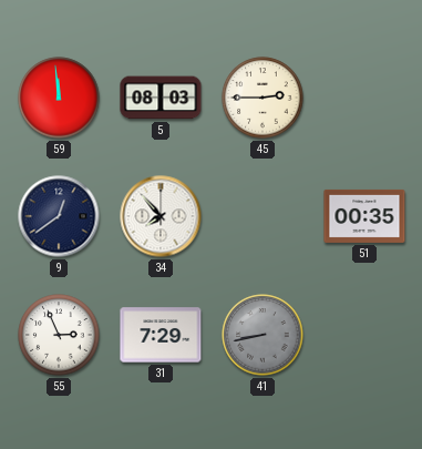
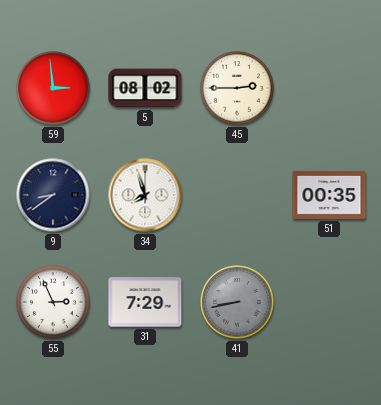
59: 11:59 -> 2:59
5: 08:03 -> 08:02
9: 12:39 -> 8:39
34: 7:53 -> 7:57
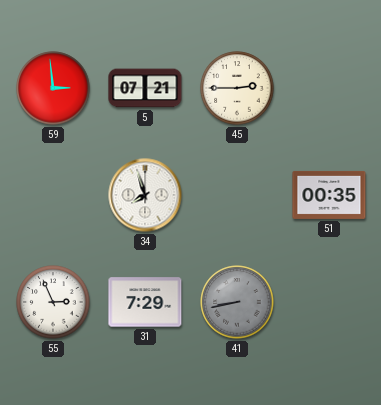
5: 08:02 -> 07:21
9: 8:39 -> none
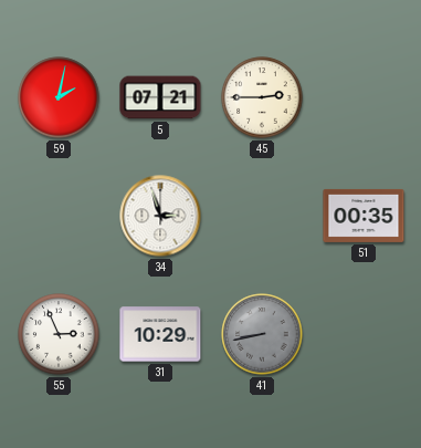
59: 2:59 -> 2:02
34: 7:57 -> 2:57
31: 7:29 -> 10:29
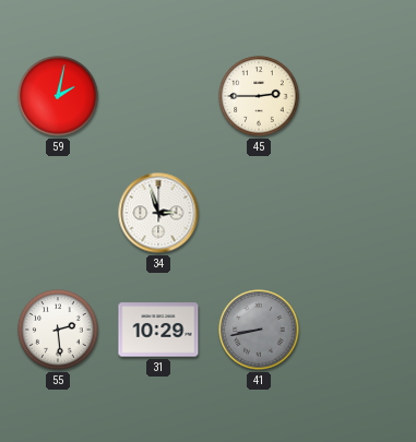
5: 07:21 -> none
51: 00:35 -> none
55: 2:56 -> 2:29
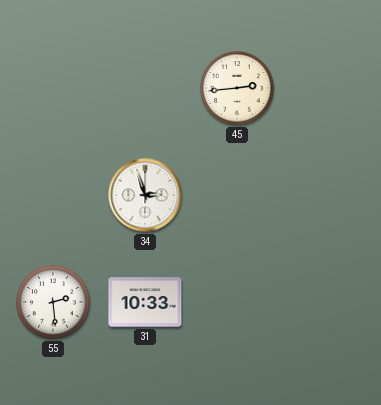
59: 2:02 -> none
45: 2:45 -> 2:44
31: 10:29 -> 10:33
41: 8:43 -> none
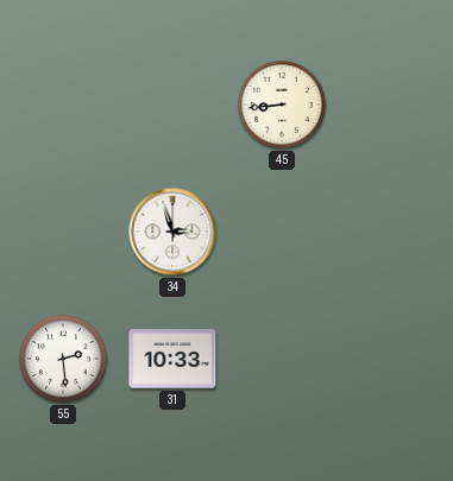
45: 2:44 -> 8:44
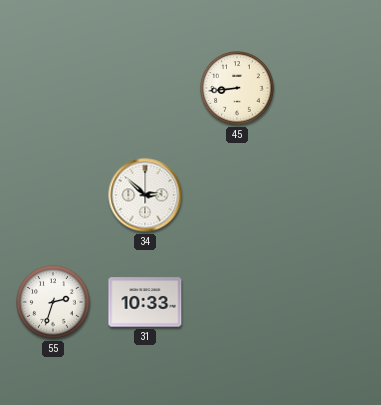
34: 2:57 -> 2:52
55: 2:29 -> 2:33
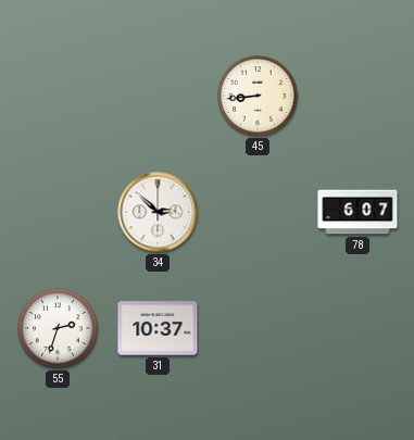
78: none -> 6:07
31: 10:33 -> 10:37
